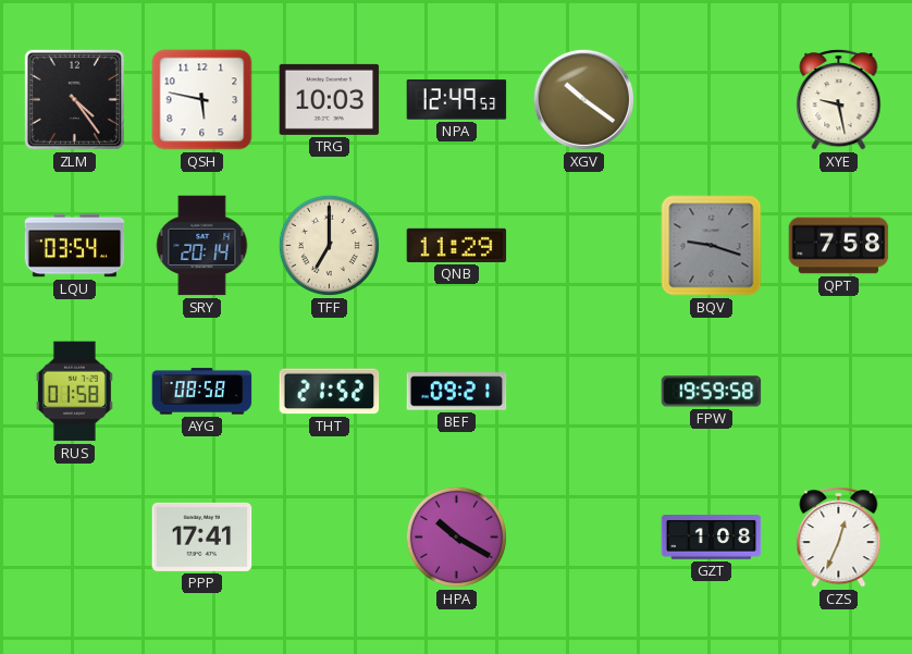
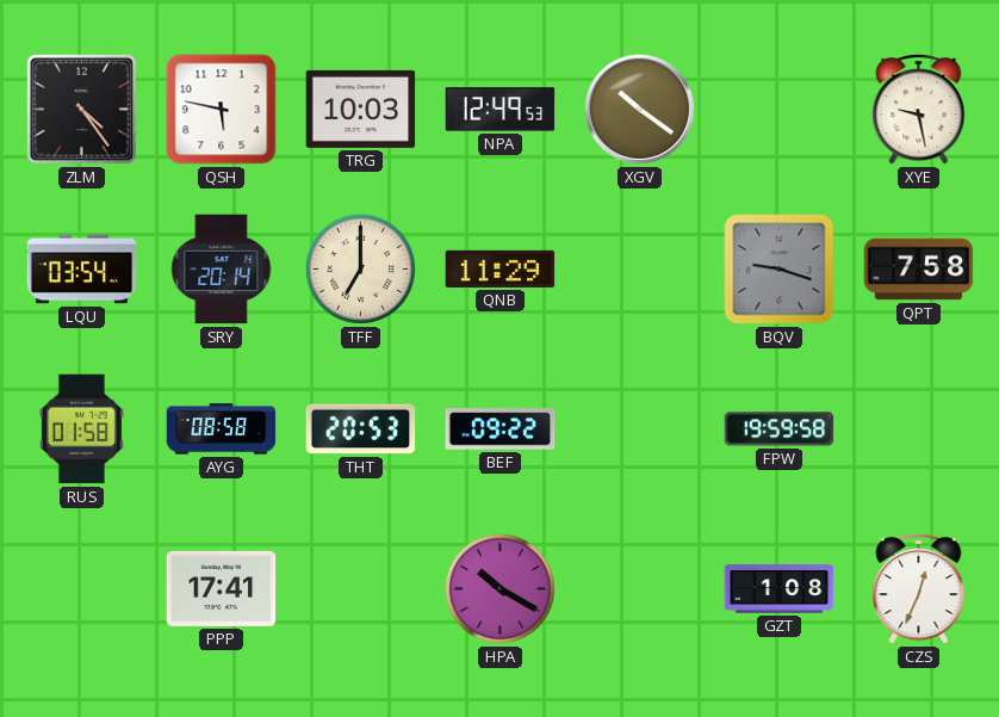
THT: 21:52 -> 20:53
BEF: 09:21 -> 09:22
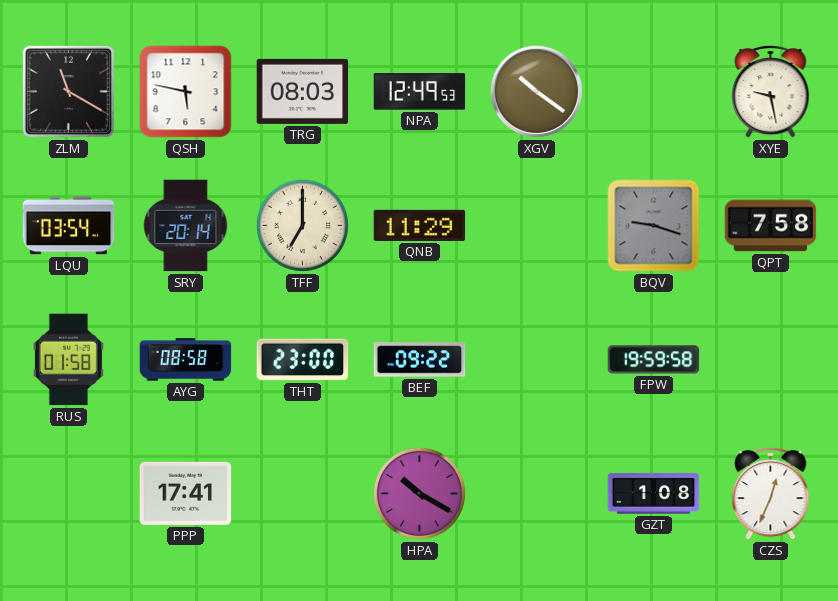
ZLM: 4:24 -> 11:20
TRG: 10:03 -> 08:03
THT: 20:53 -> 23:00
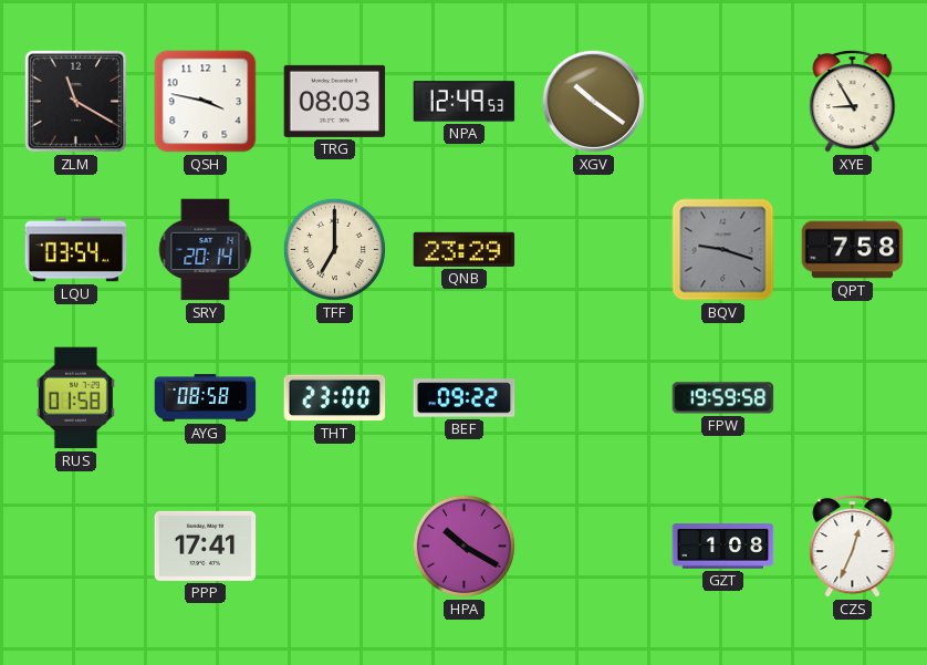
QSH: 5:47 -> 3:47
XYE: 9:28 -> 8:55
QNB: 11:29 -> 23:29
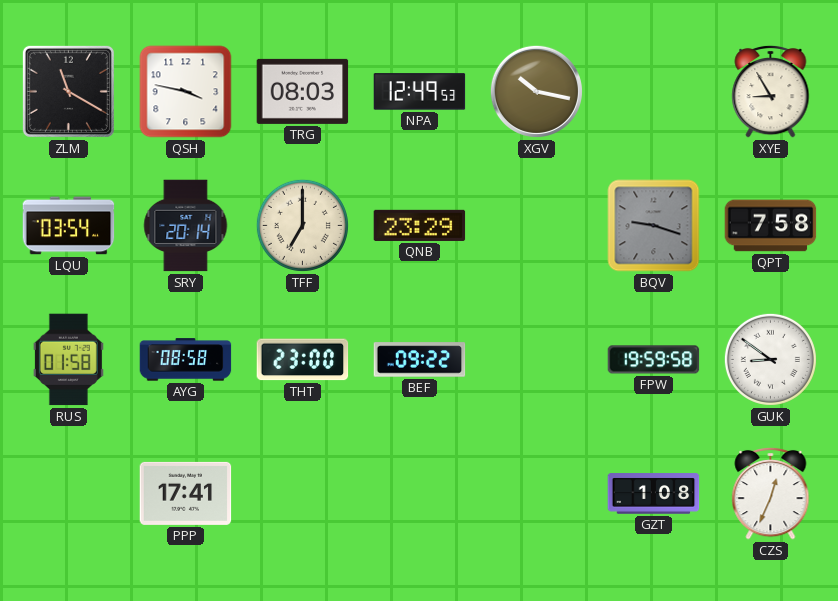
XGV: 10:21 -> 10:17
GUK: none -> 8:51
HPA: 10:20 -> none
